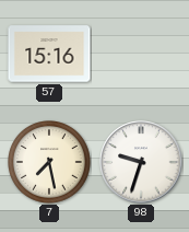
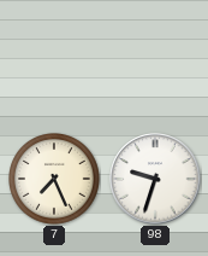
57: 15:16 -> none
7: 7:28 -> 7:26
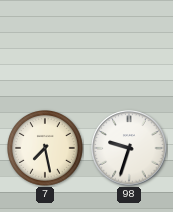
7: 7:26 -> 7:28
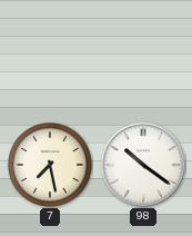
98: 9:33 -> 10:21
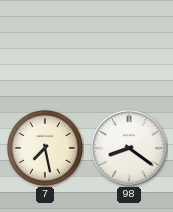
98: 10:21 -> 8:21
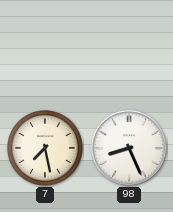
98: 8:21 -> 8:26
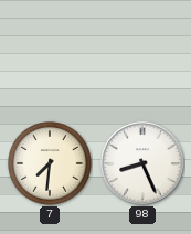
7: 7:28 -> 7:31
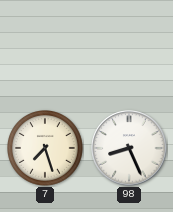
7: 7:31 -> 7:27
